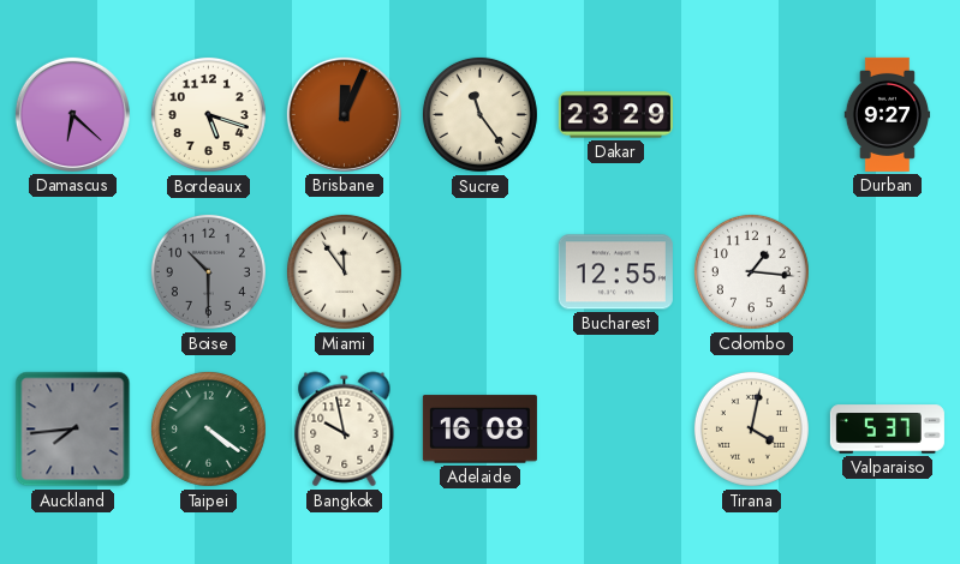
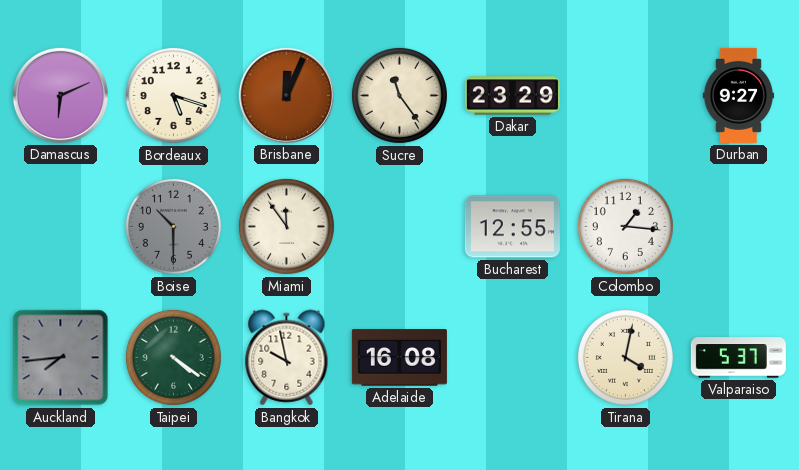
Damascus: 6:22 -> 6:11
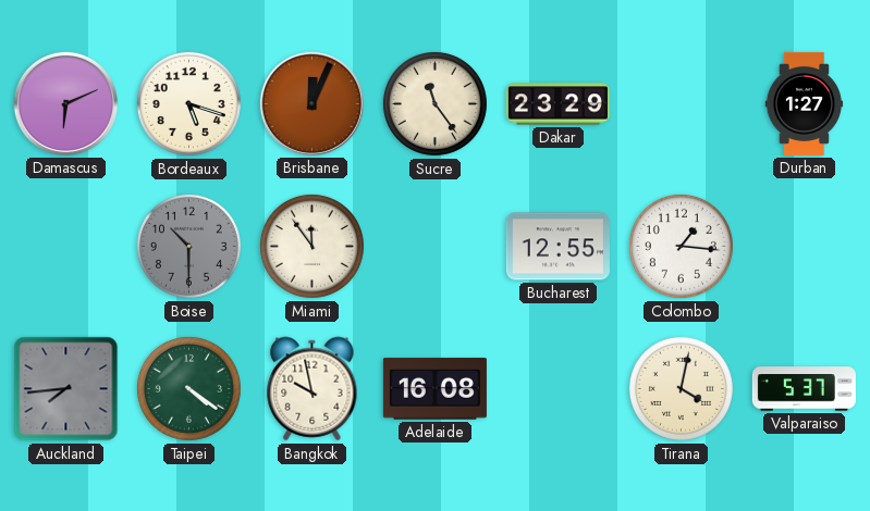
Durban: 9:27 -> 1:27
